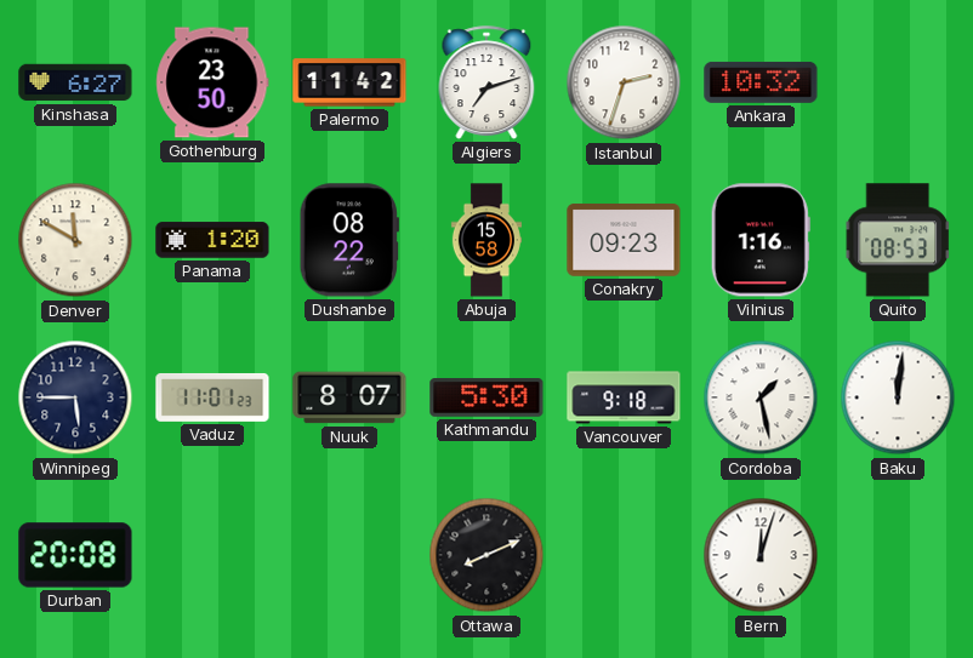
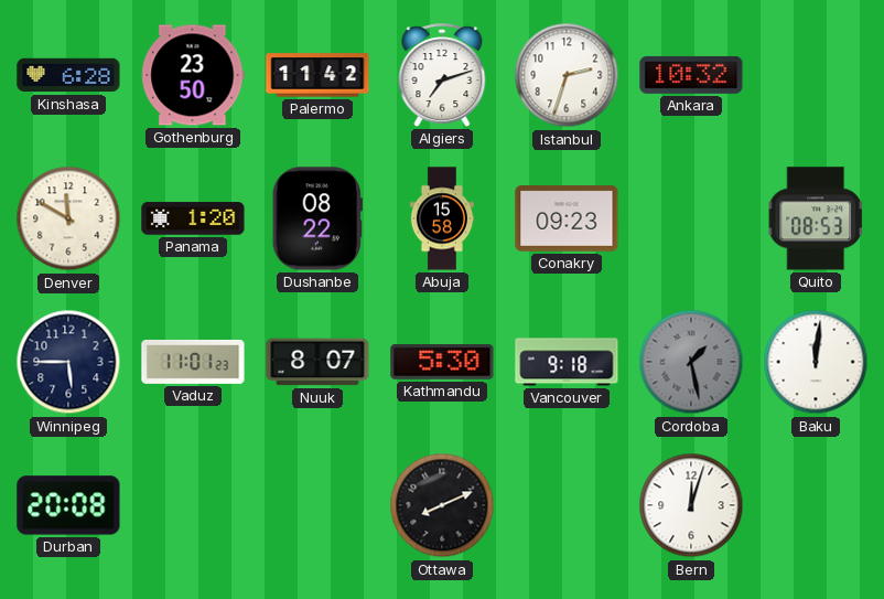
Kinshasa: 6:27 -> 6:28
Vilnius: 1:16 -> none
Cordoba dial: white -> grey
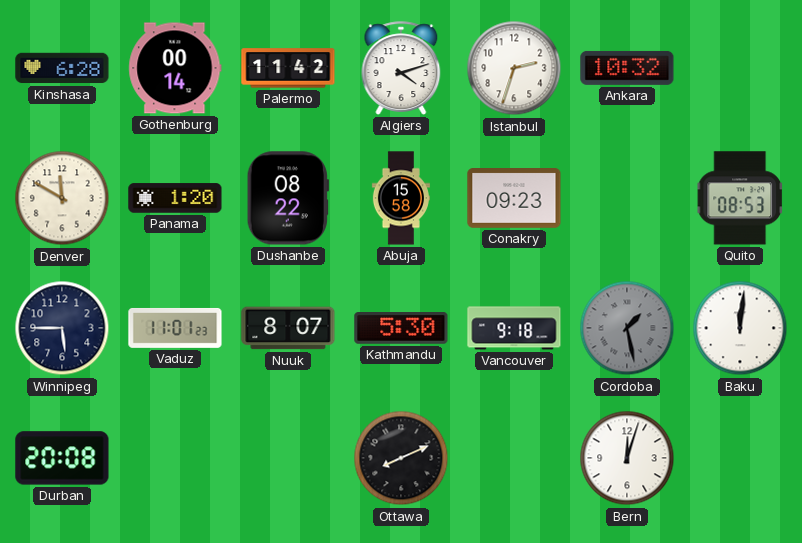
Gothenburg: 23:50 -> 00:14
Algiers: 7:12 -> 4:12
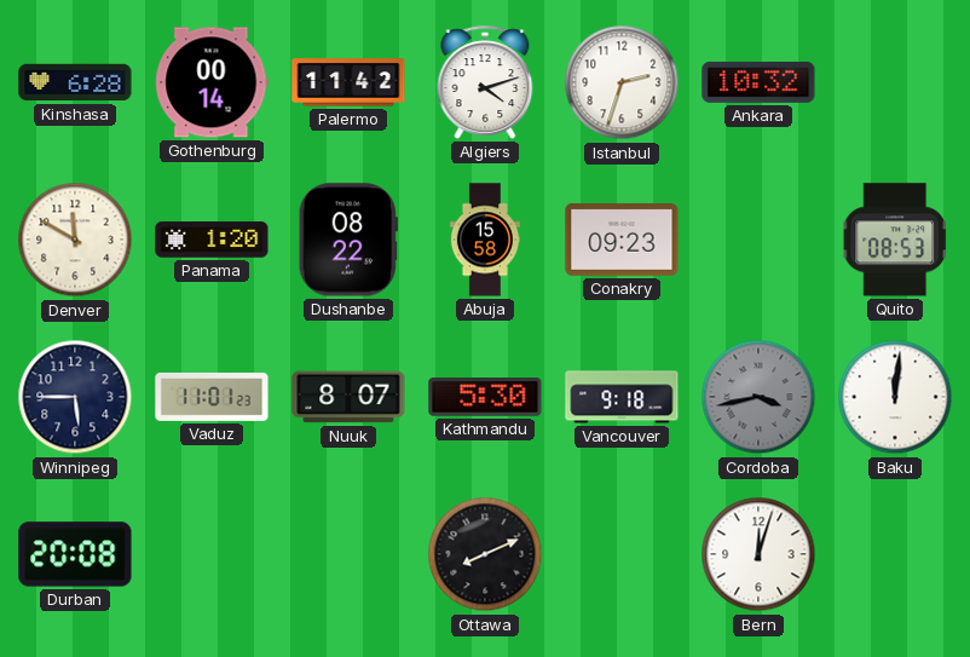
Cordoba: 1:28 -> 3:43
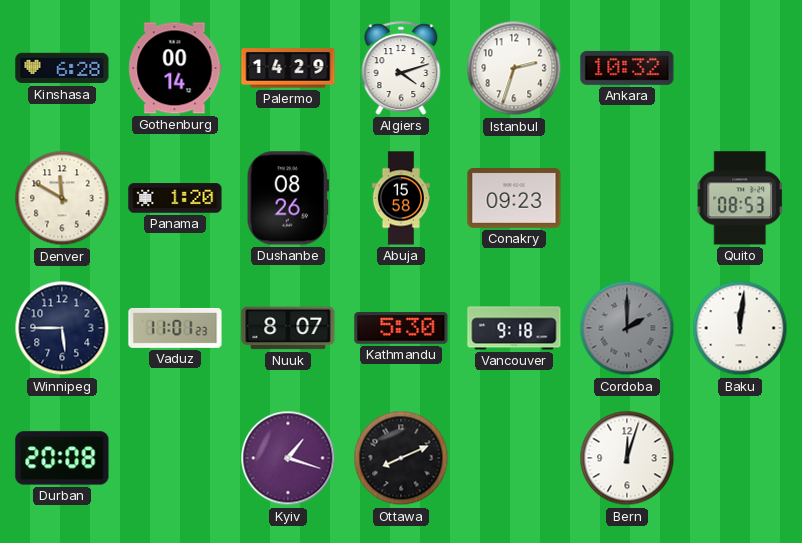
Palermo: 11:42 -> 14:29
Dushanbe: 08:22 -> 08:26
Cordoba: 3:43 -> 2:00
Kyiv: none -> 1:18
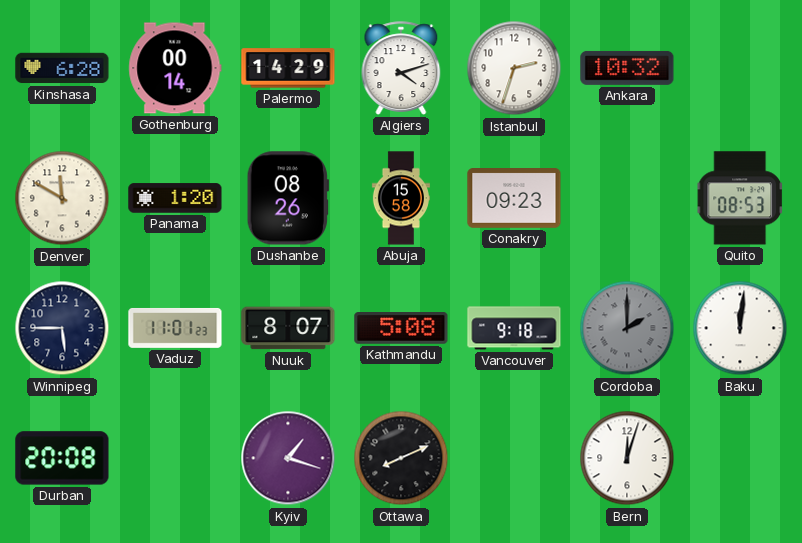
Kathmandu: 5:30 -> 5:08
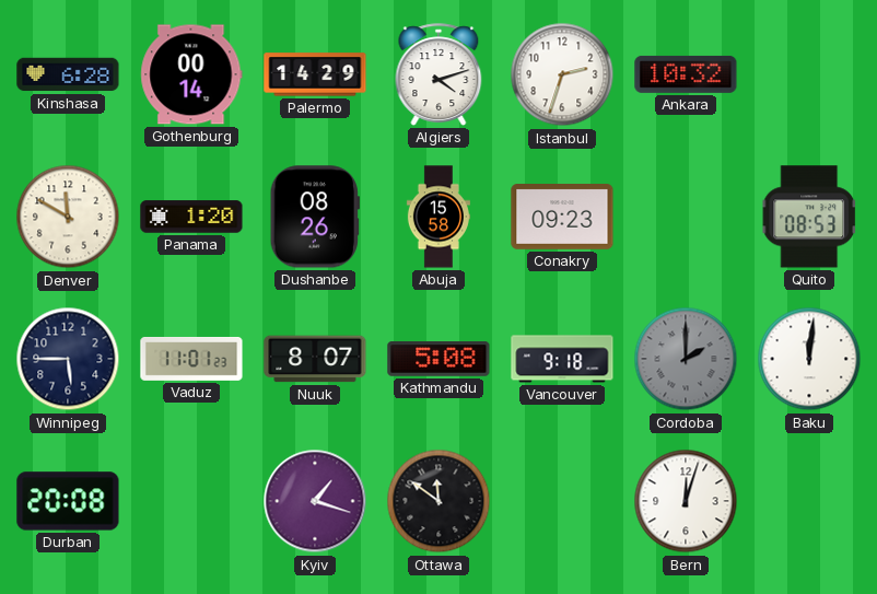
Ottawa: 8:11 -> 11:51
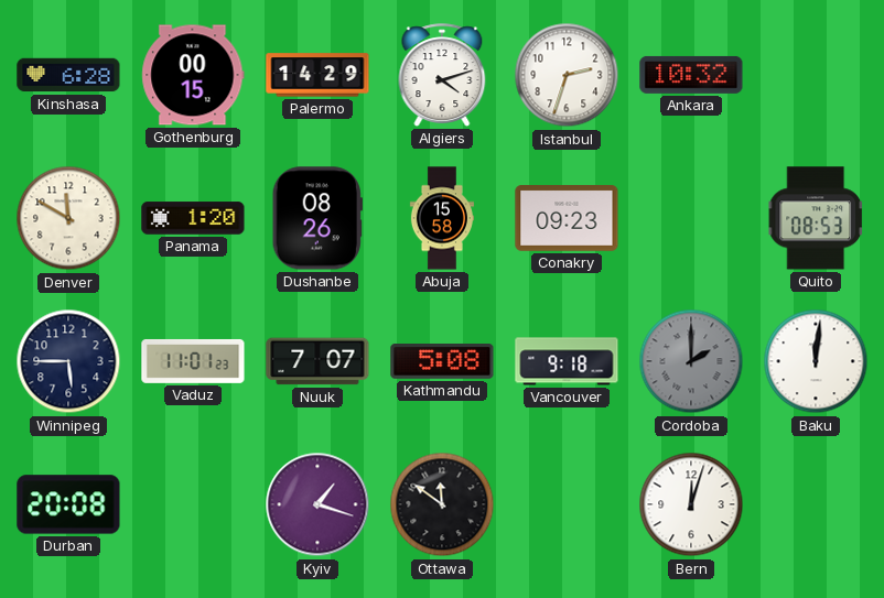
Gothenburg: 00:14 -> 00:15
Nuuk: 8:07 -> 7:07
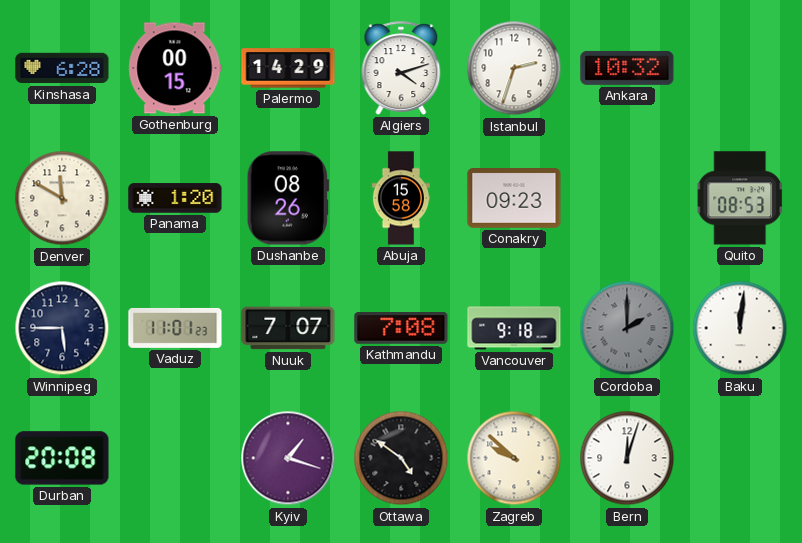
Kathmandu: 5:08 -> 7:08
Ottawa: 11:51 -> 4:51
Zagreb: none -> 9:52
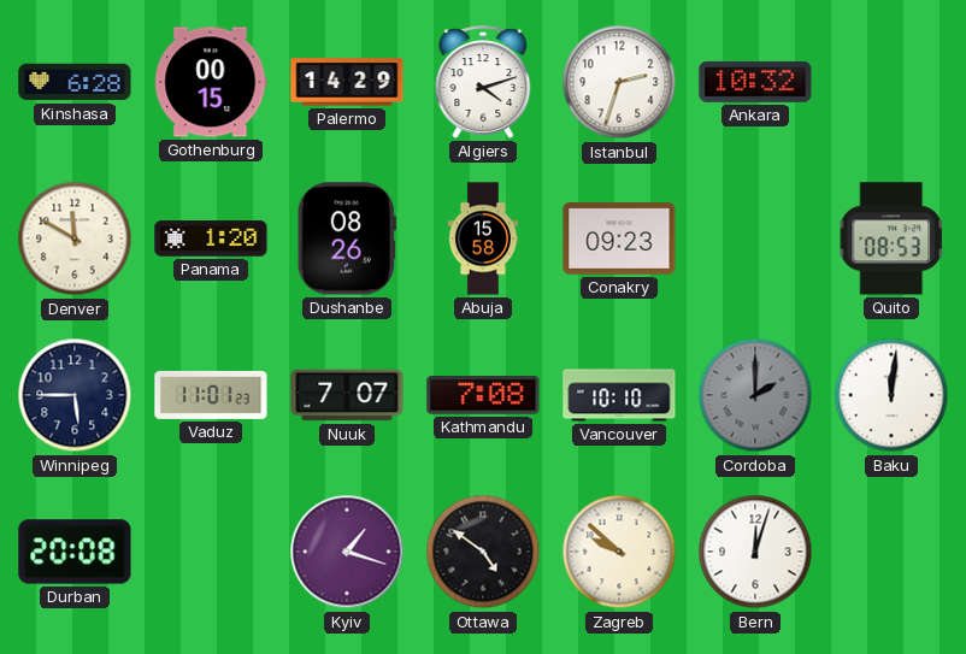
Vancouver: 9:18 -> 10:10
